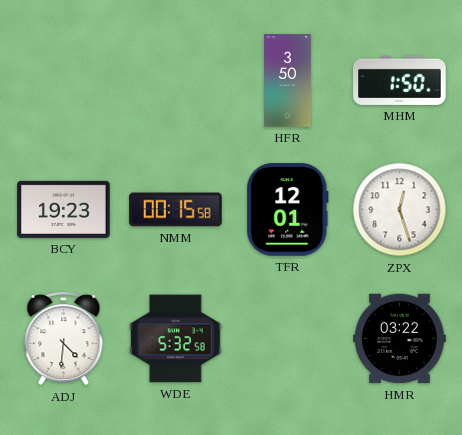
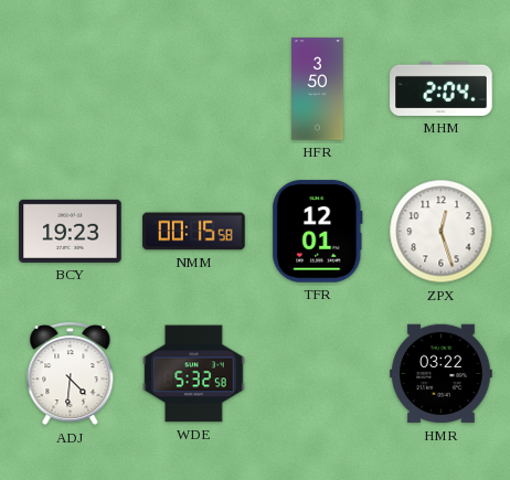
MHM: 1:50 -> 2:04
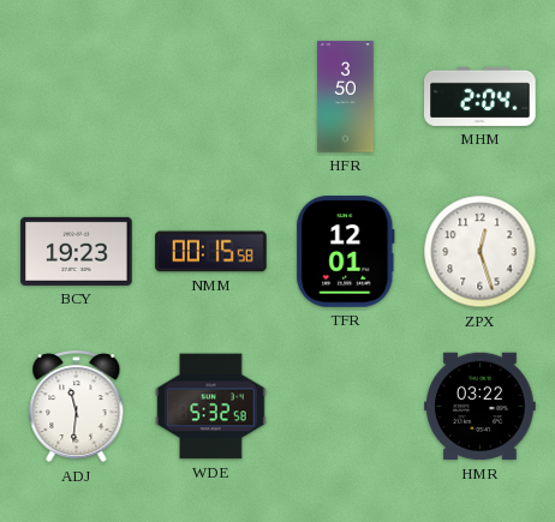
ADJ: 4:31 -> 11:31
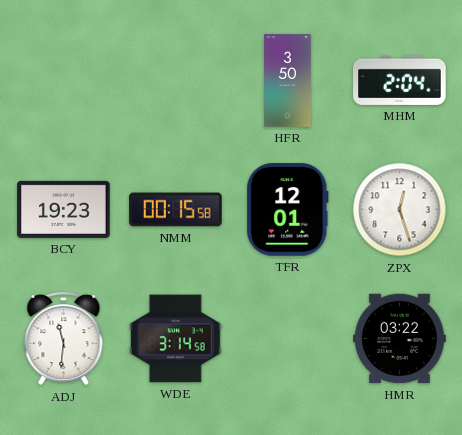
WDE: 5:32 -> 3:14
